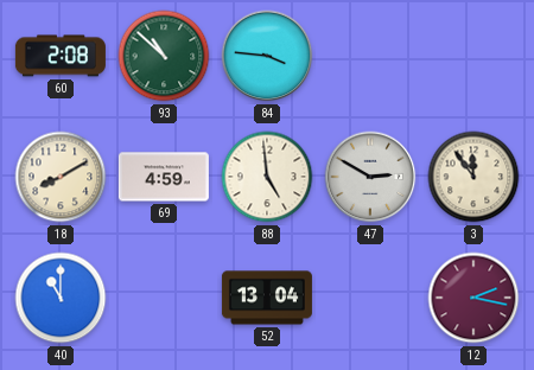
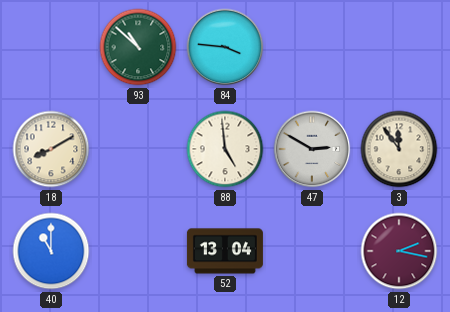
60: 2:08 -> none
69: 4:59 -> none
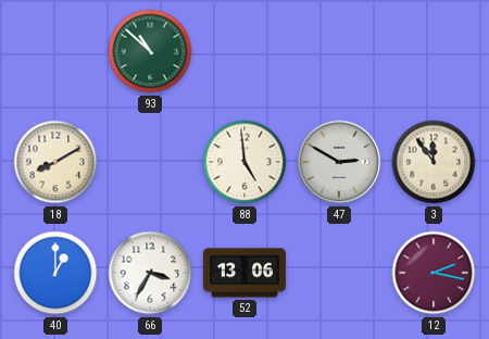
84: 3:46 -> none
40: 11:00 -> 1:00
66: none -> 3:35
52: 13:04 -> 13:06
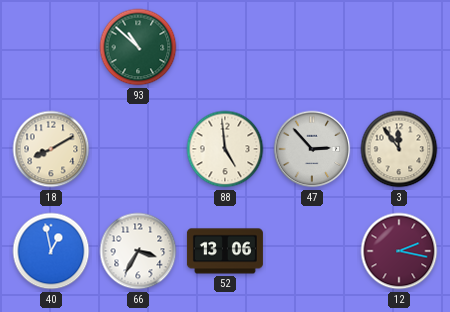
47: 2:50 -> 2:53
40: 1:00 -> 12:58
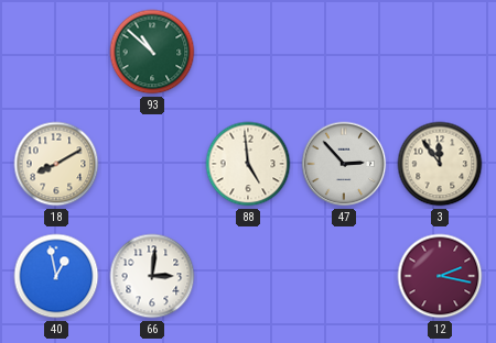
66: 3:35 -> 3:01
52: 13:06 -> none
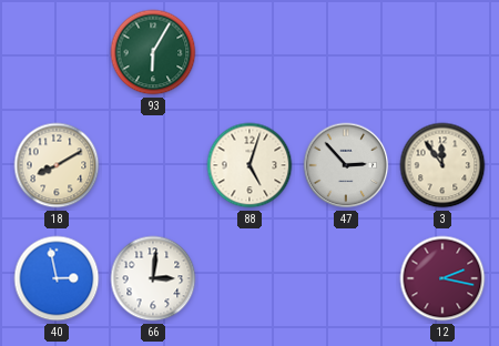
93: 10:52 -> 6:05
88: 4:59 -> 5:03
40: 12:58 -> 2:58
